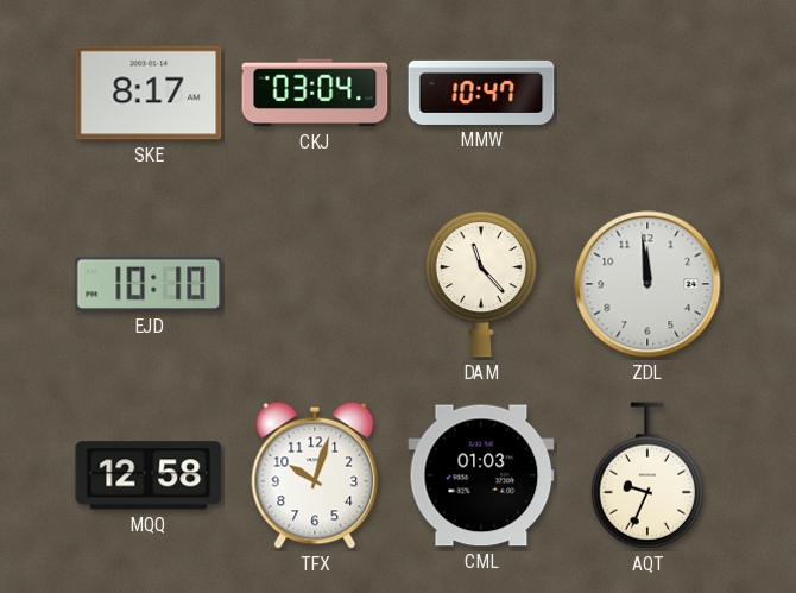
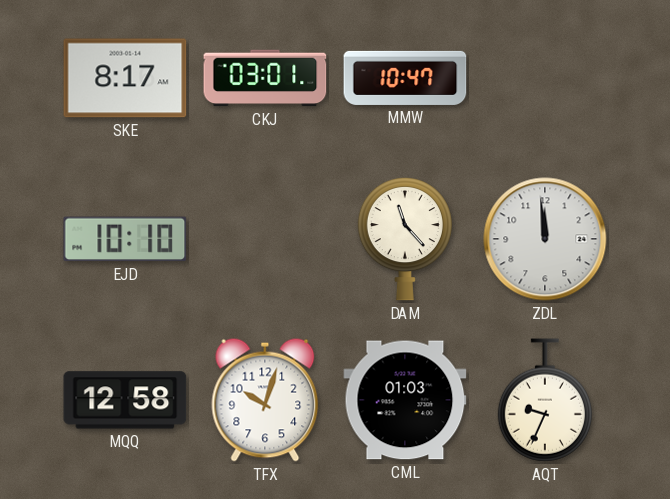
CKJ: 03:04 -> 03:01
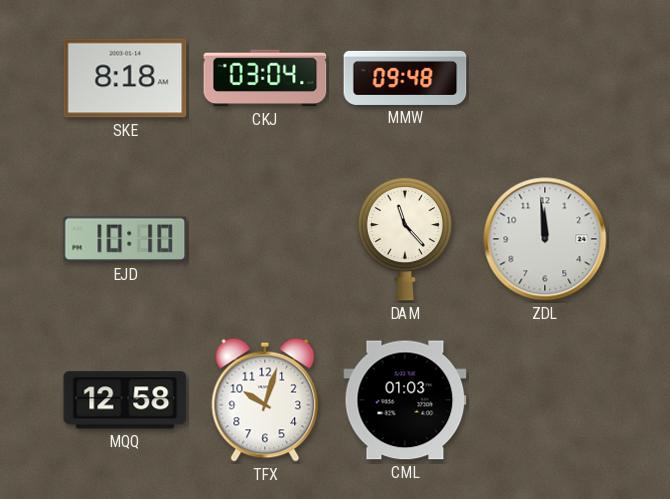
SKE: 8:17 -> 8:18
CKJ: 03:01 -> 03:04
MMW: 10:47 -> 09:48
AQT: 9:34 -> none
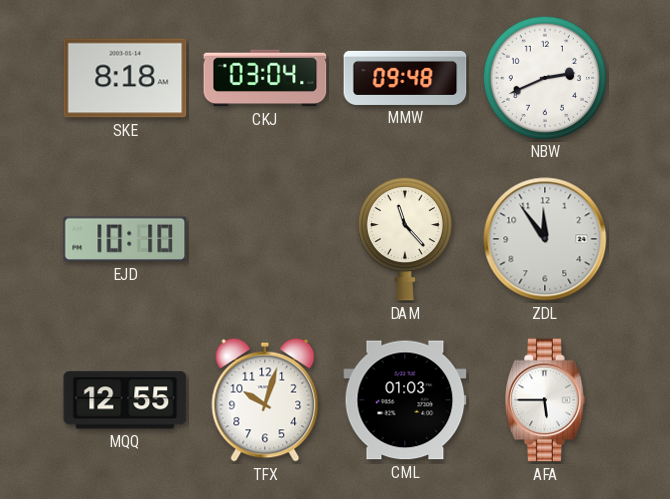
NBW: none -> 2:41
ZDL: 11:59 -> 11:54
MQQ: 12:58 -> 12:55
AFA: none -> 5:45
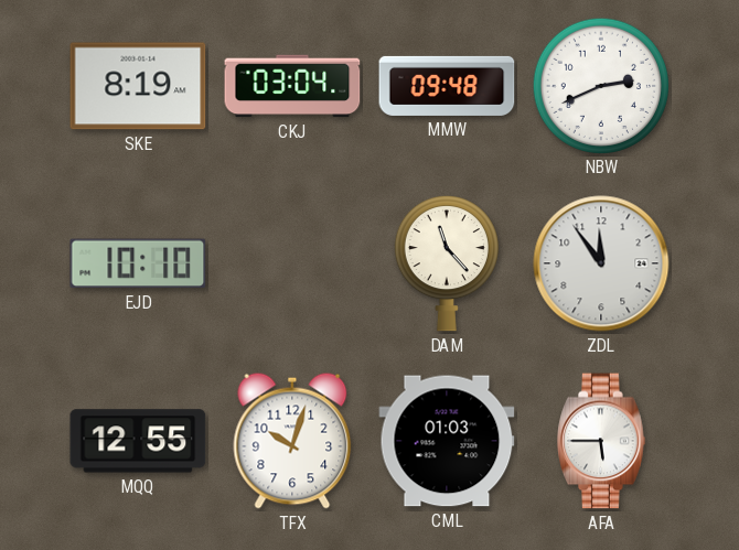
SKE: 8:18 -> 8:19
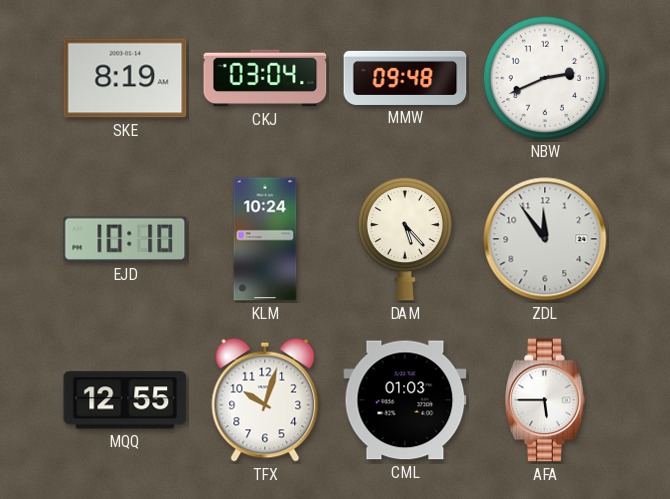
KLM: none -> 10:24
DAM: 11:23 -> 5:23
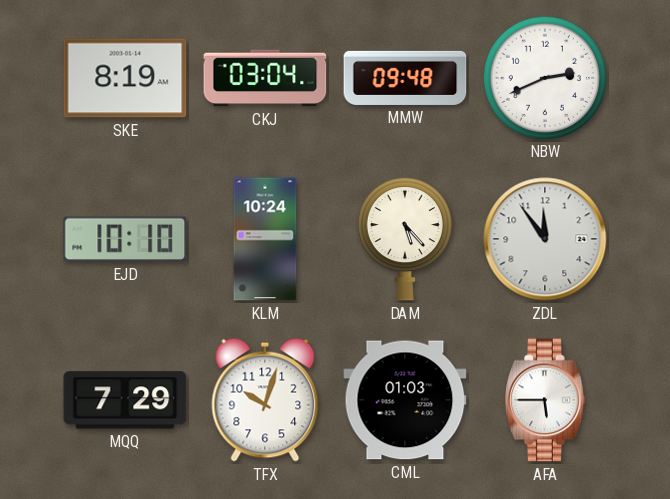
MQQ: 12:55 -> 7:29
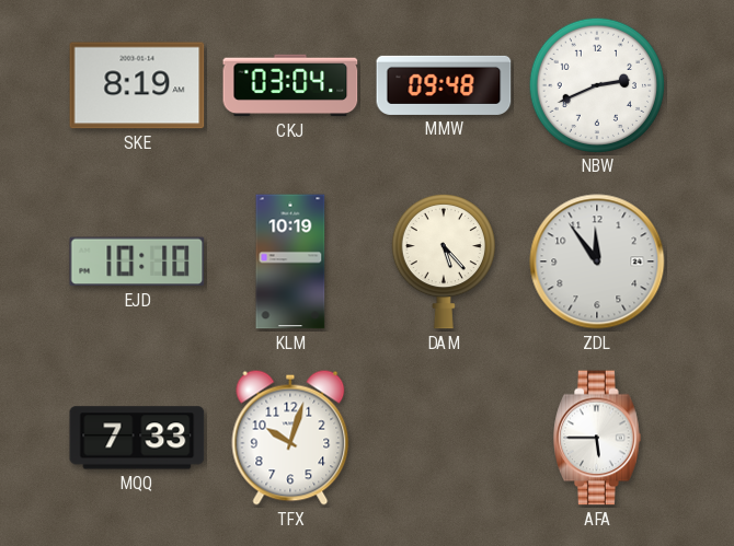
KLM: 10:24 -> 10:19
MQQ: 7:29 -> 7:33
CML: 01:03 -> none
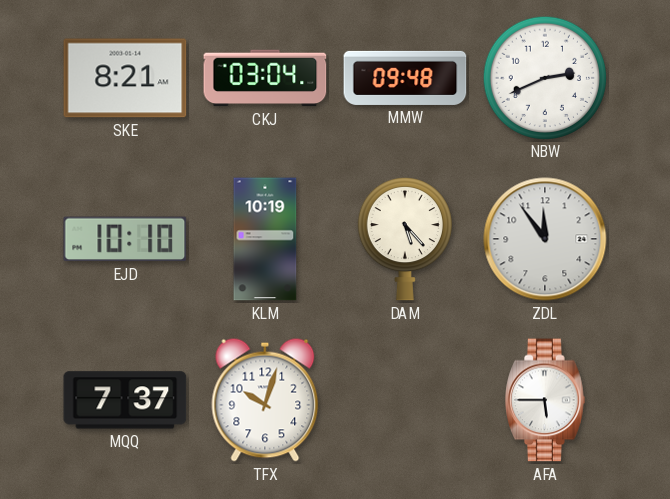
SKE: 8:19 -> 8:21
MQQ: 7:33 -> 7:37
